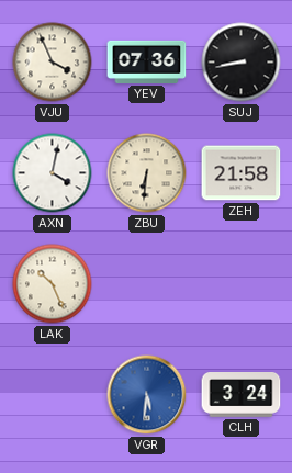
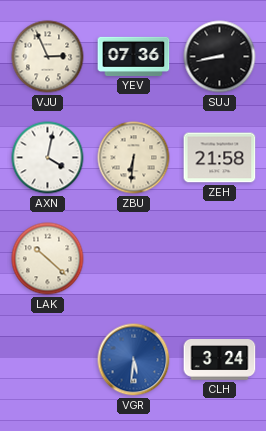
VJU: 3:56 -> 2:56
LAK: 10:26 -> 10:22
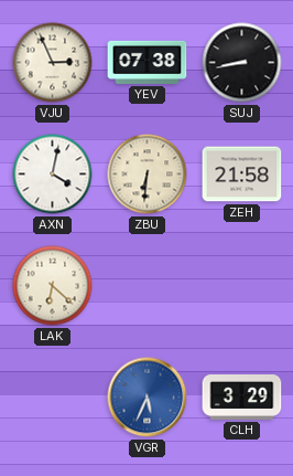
YEV: 07:36 -> 07:38
LAK: 10:22 -> 6:22
VGR: 5:31 -> 5:34
CLH: 3:24 -> 3:29
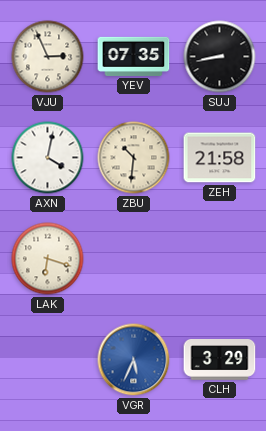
YEV: 07:38 -> 07:35
ZBU: 6:31 -> 10:31
LAK: 6:22 -> 6:18
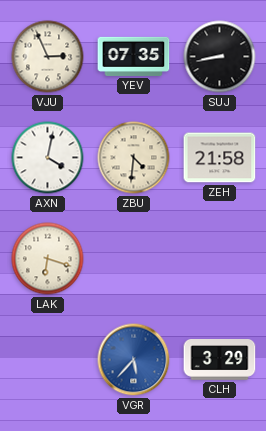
ZBU: 10:31 -> 4:31
VGR: 5:34 -> 5:37
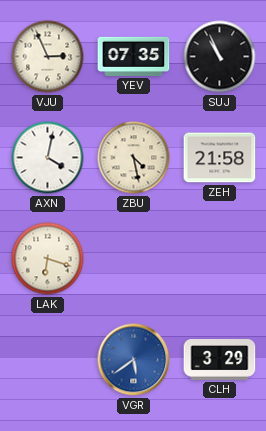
SUJ: 8:43 -> 10:56
ZBU: 4:31 -> 4:28
VGR: 5:37 -> 5:39
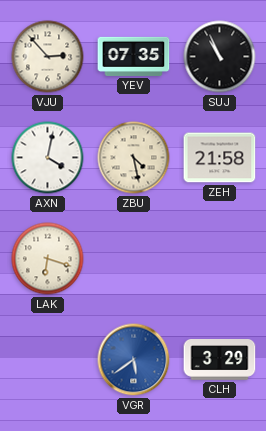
VJU: 2:56 -> 2:53
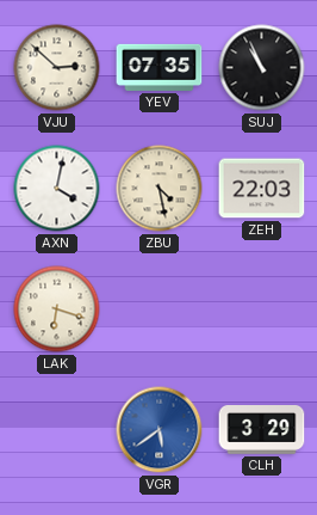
VJU: 2:53 -> 2:52
ZEH: 21:58 -> 22:03
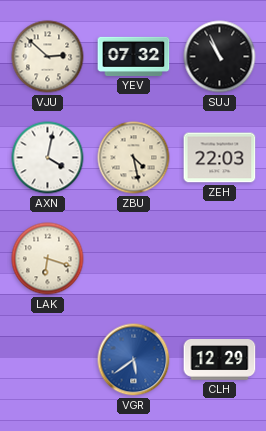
YEV: 07:35 -> 07:32
CLH: 3:29 -> 12:29
